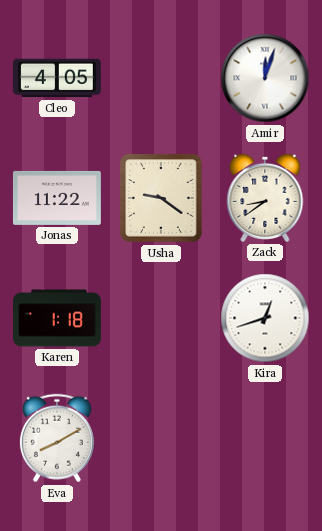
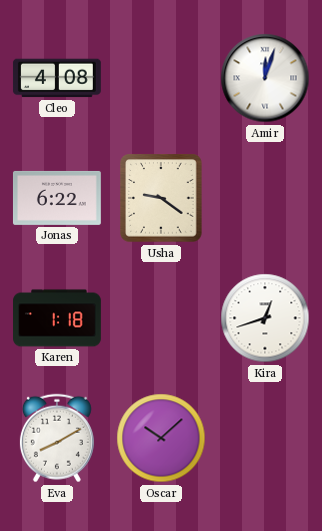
Cleo: 4:05 -> 4:08
Jonas: 11:22 -> 6:22
Zack: 8:39 -> none
Oscar: none -> 10:08
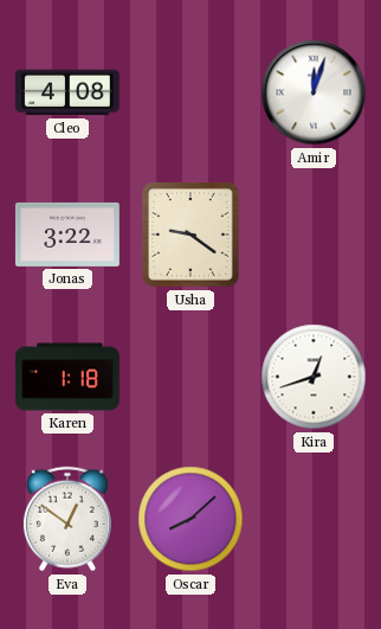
Jonas: 6:22 -> 3:22
Eva: 8:10 -> 12:51
Oscar: 10:08 -> 8:08
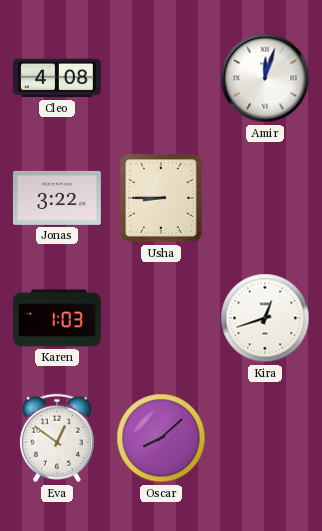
Usha: 9:21 -> 8:45
Karen: 1:18 -> 1:03
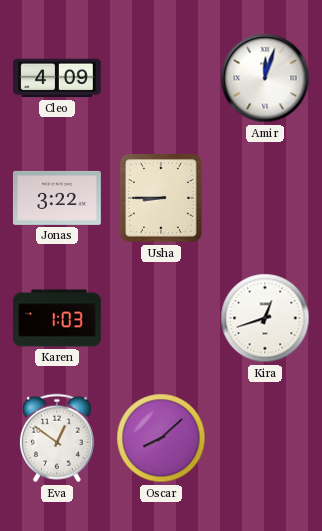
Cleo: 4:08 -> 4:09
